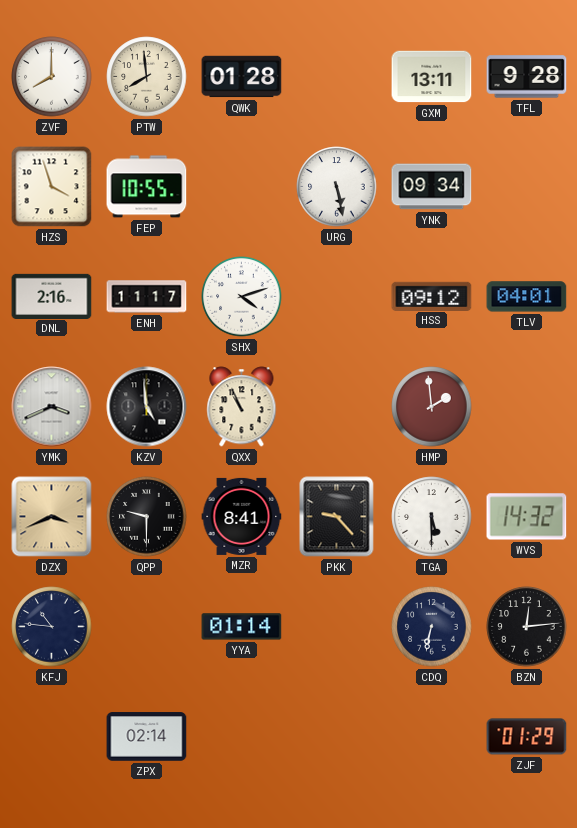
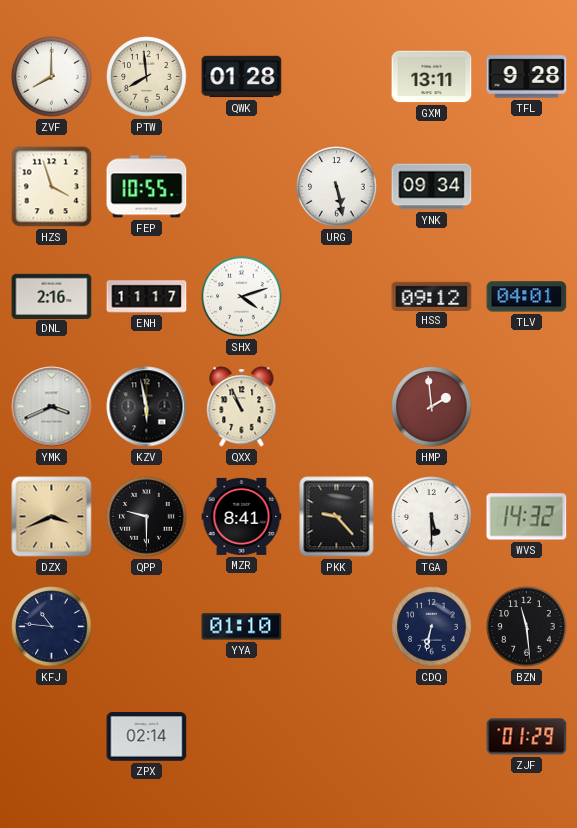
KZV: 4:59 -> 5:58
YYA: 01:14 -> 01:10
BZN: 12:14 -> 11:29
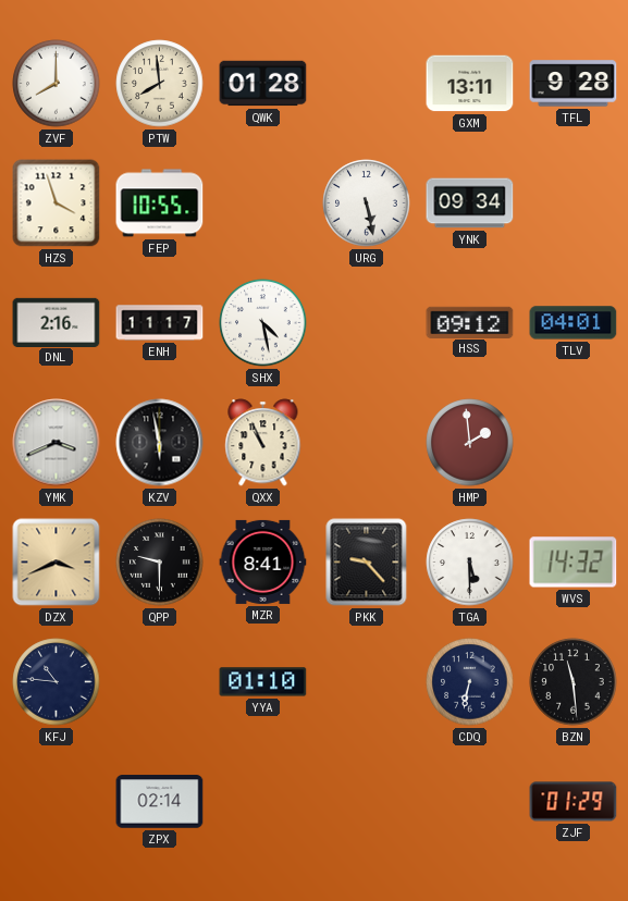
SHX: 4:12 -> 4:28
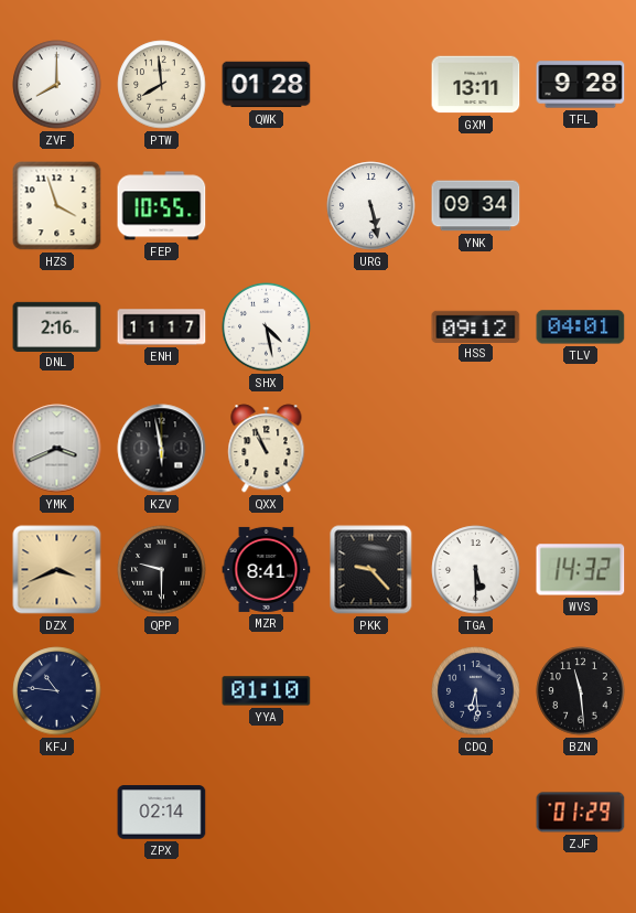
HMP: 1:59 -> none
CDQ: 6:32 -> 6:29
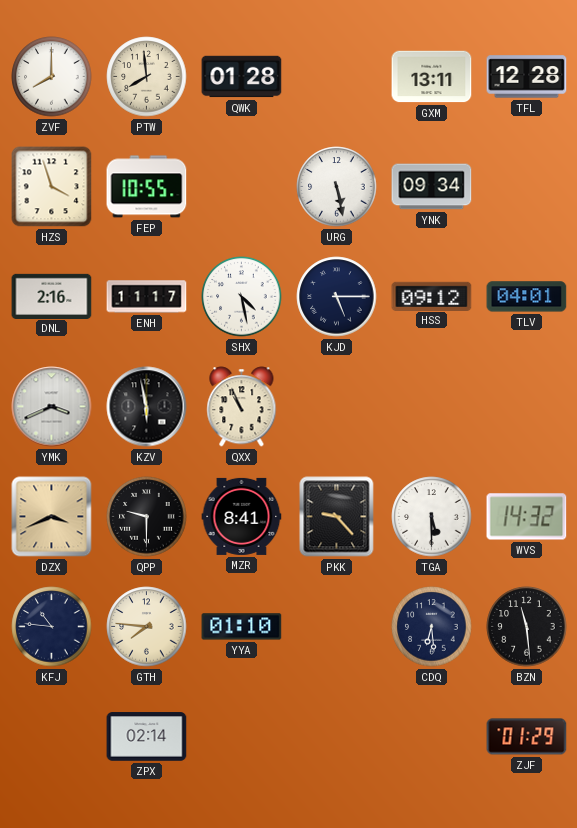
TFL: 9:28 -> 12:28
KJD: none -> 5:15
GTH: none -> 7:46
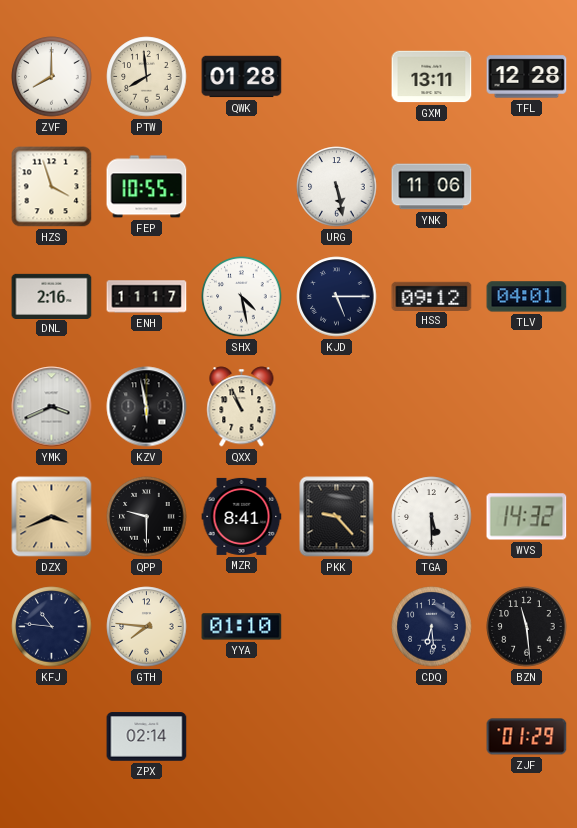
YNK: 09:34 -> 11:06
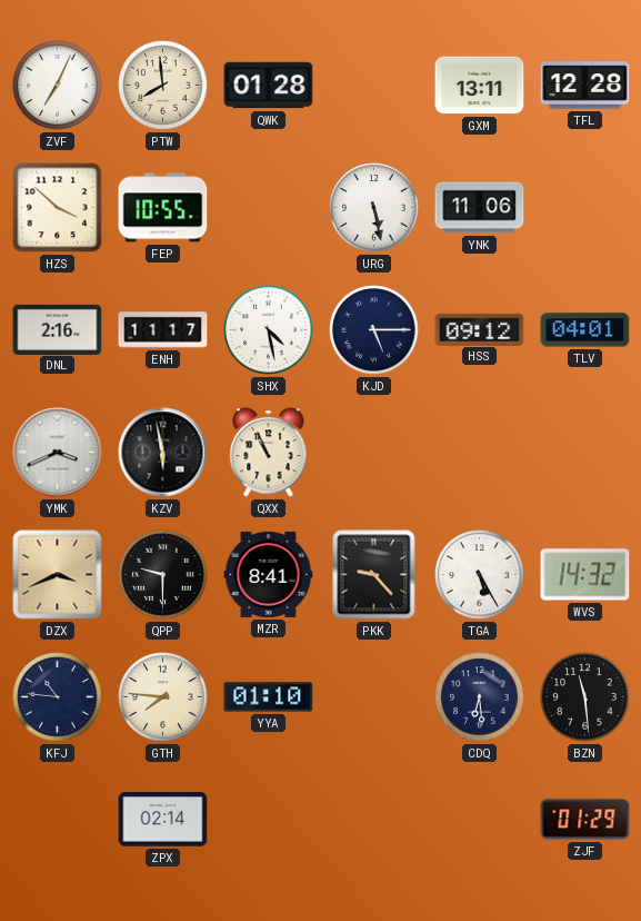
ZVF: 8:00 -> 7:04
HZS: 3:57 -> 3:52
TGA: 5:30 -> 5:25
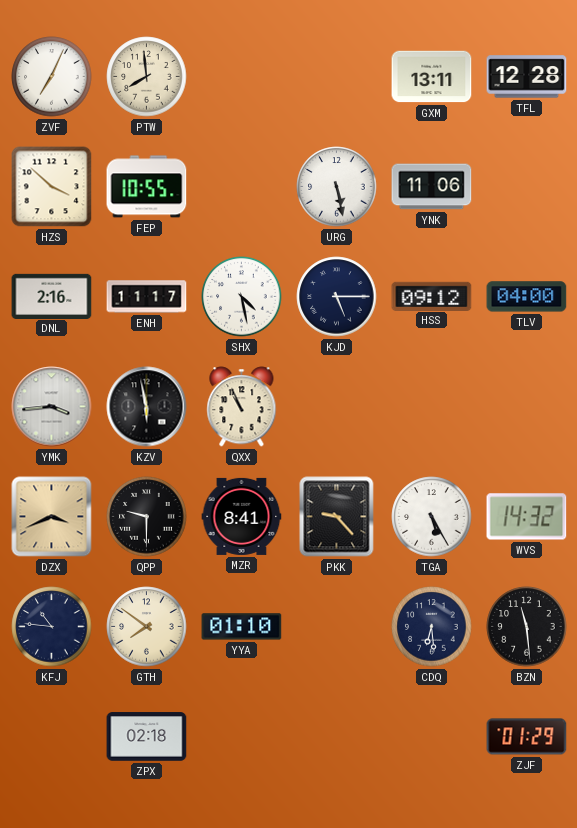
QWK: 01:28 -> none
TLV: 04:01 -> 04:00
YMK: 3:41 -> 3:44
GTH: 7:46 -> 7:51
ZPX: 02:14 -> 02:18
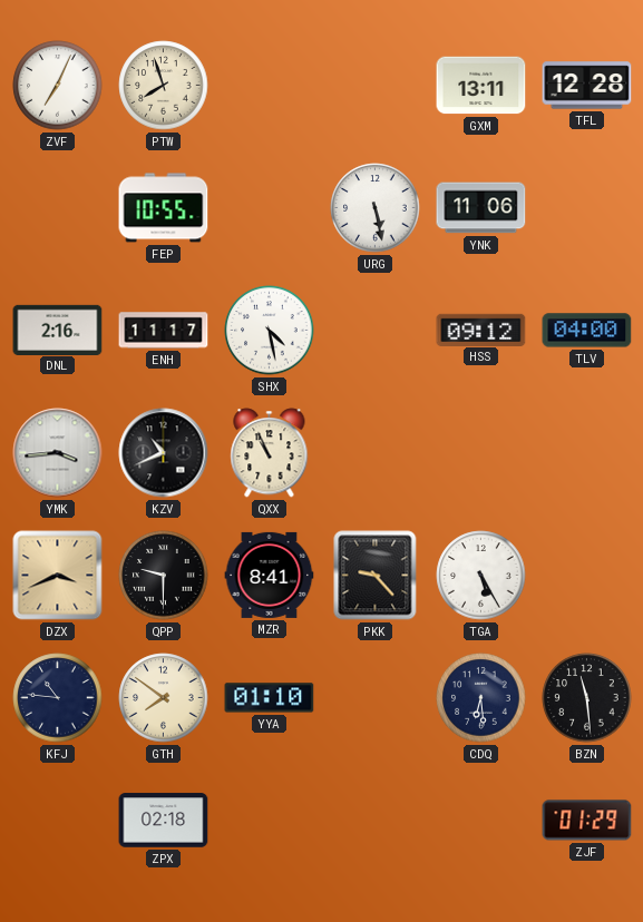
PTW: 7:59 -> 7:57
HZS: 3:52 -> none
KJD: 5:15 -> none
KZV: 5:58 -> 10:41
WVS: 14:32 -> none
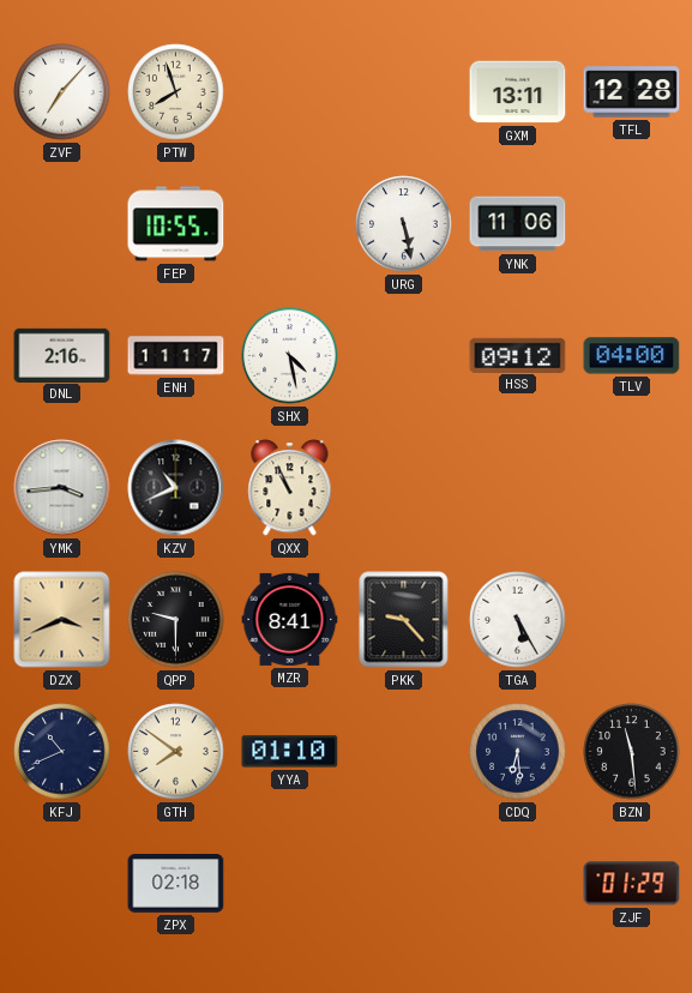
ZVF: 7:04 -> 7:07
KFJ: 10:46 -> 10:41
